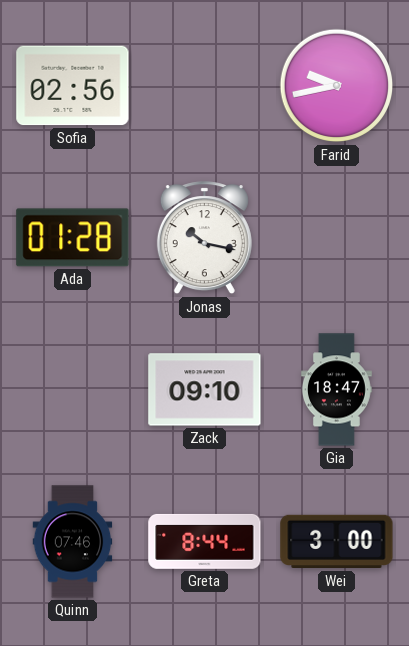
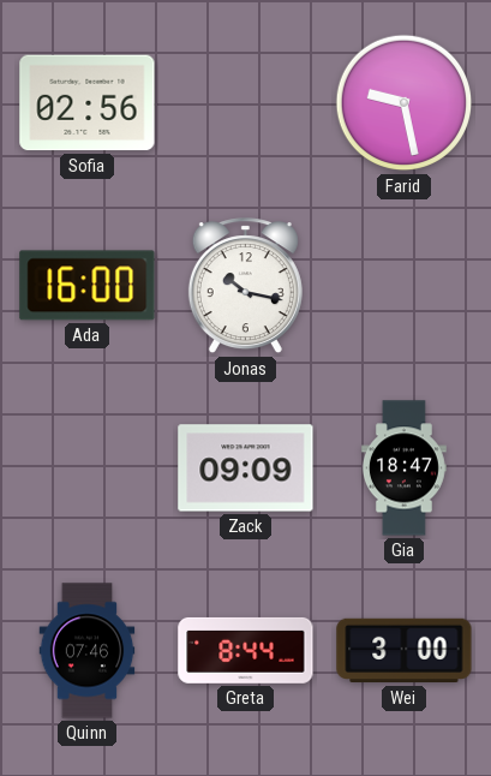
Farid: 9:43 -> 9:28
Ada: 01:28 -> 16:00
Zack: 09:10 -> 09:09
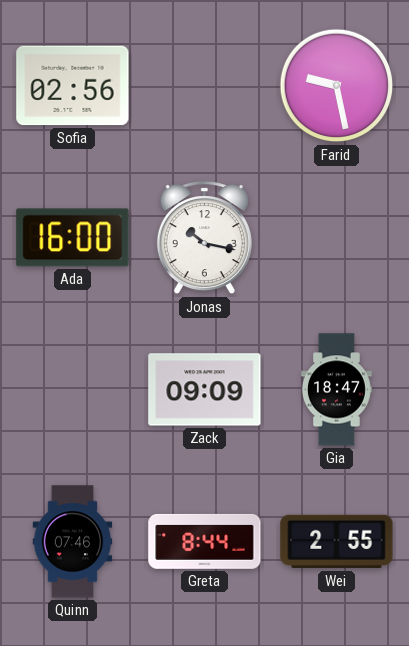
Wei: 3:00 -> 2:55
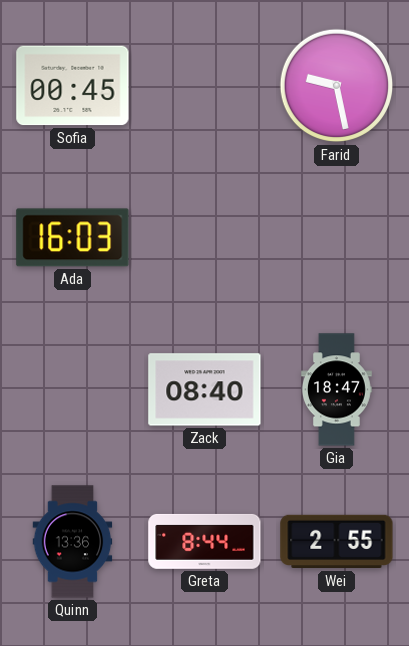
Sofia: 02:56 -> 00:45
Ada: 16:00 -> 16:03
Jonas: 10:17 -> none
Zack: 09:09 -> 08:40
Quinn: 07:46 -> 13:36
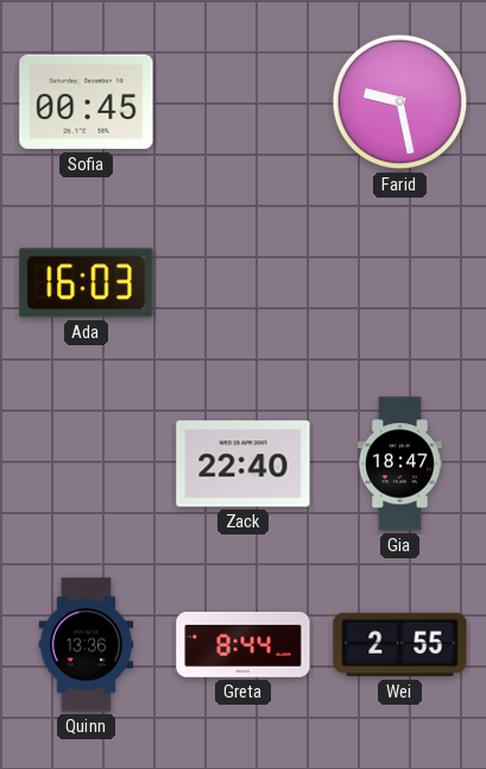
Zack: 08:40 -> 22:40
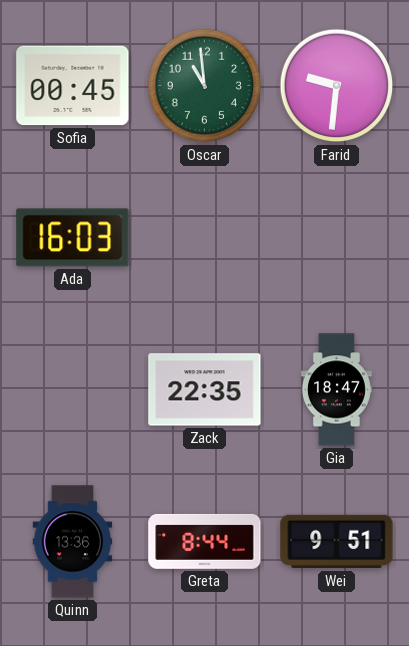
Oscar: none -> 10:59
Farid: 9:28 -> 9:31
Zack: 22:40 -> 22:35
Wei: 2:55 -> 9:51
